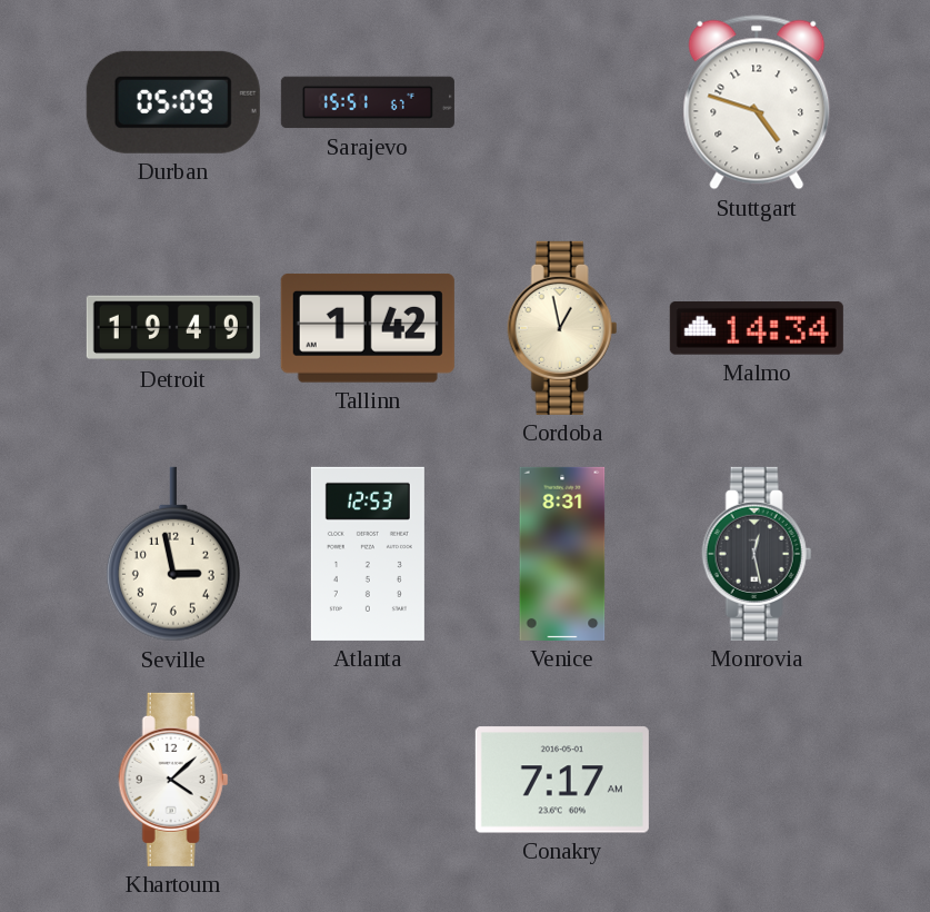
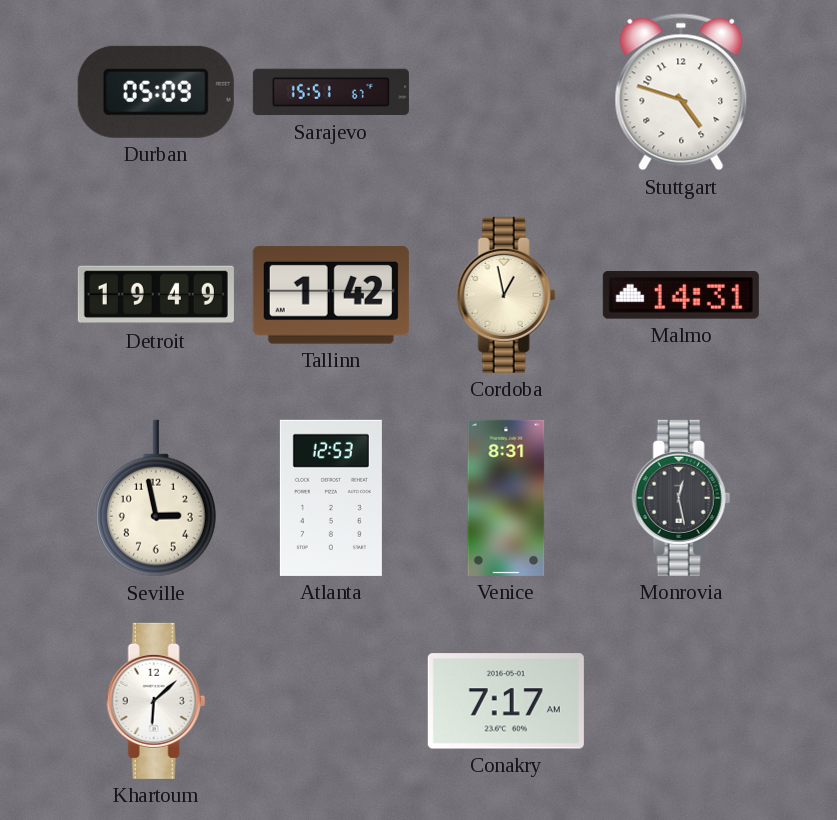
Malmo: 14:34 -> 14:31
Khartoum: 4:08 -> 6:08
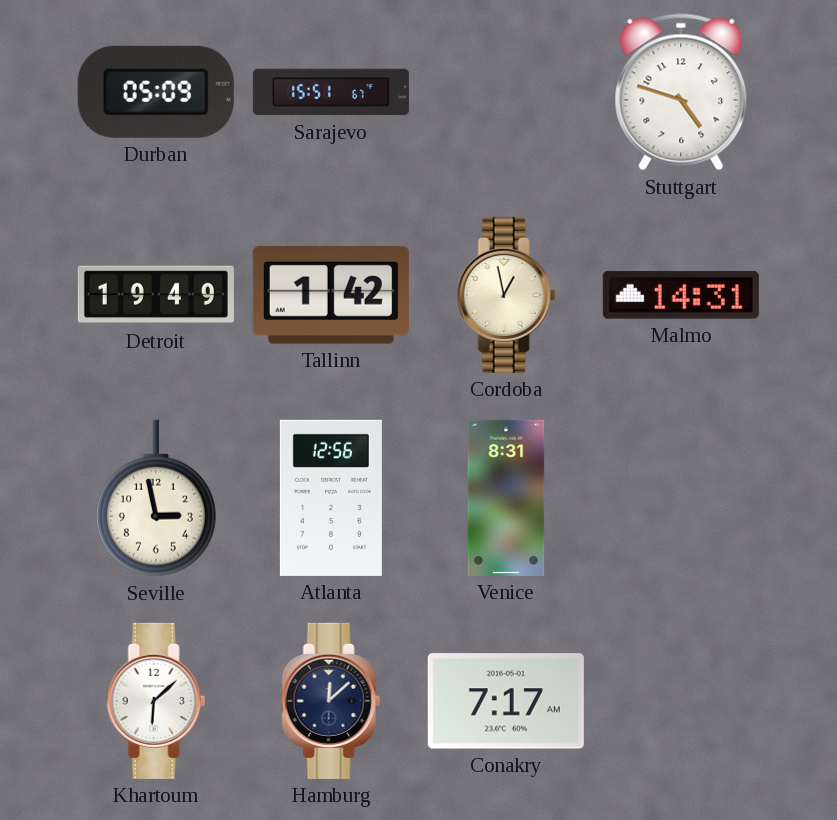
Atlanta: 12:53 -> 12:56
Monrovia: 12:28 -> none
Hamburg: none -> 12:08
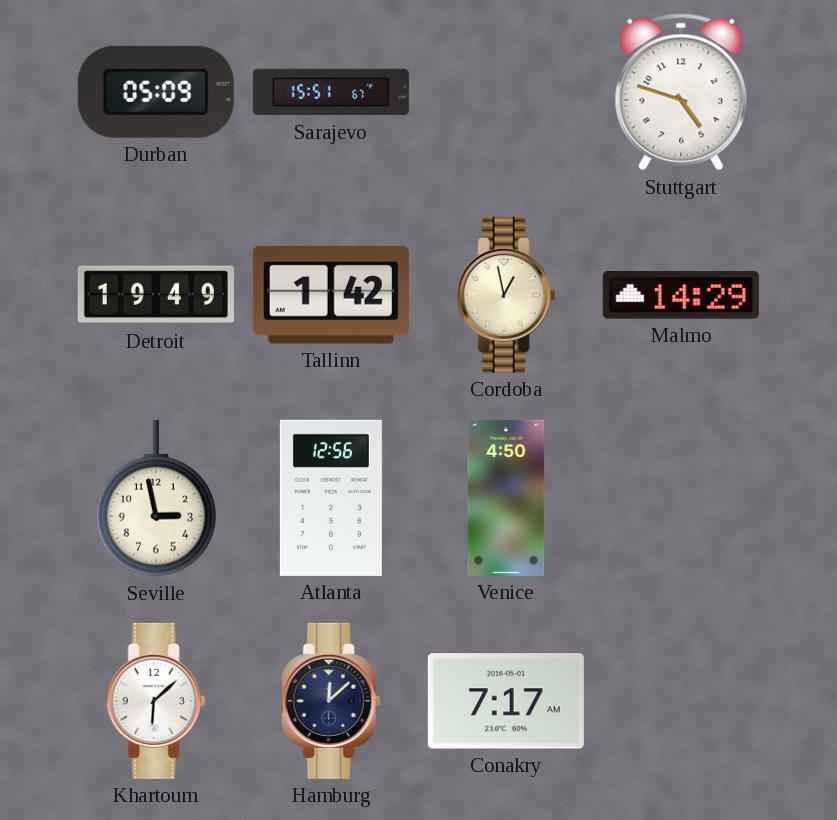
Malmo: 14:31 -> 14:29
Venice: 8:31 -> 4:50
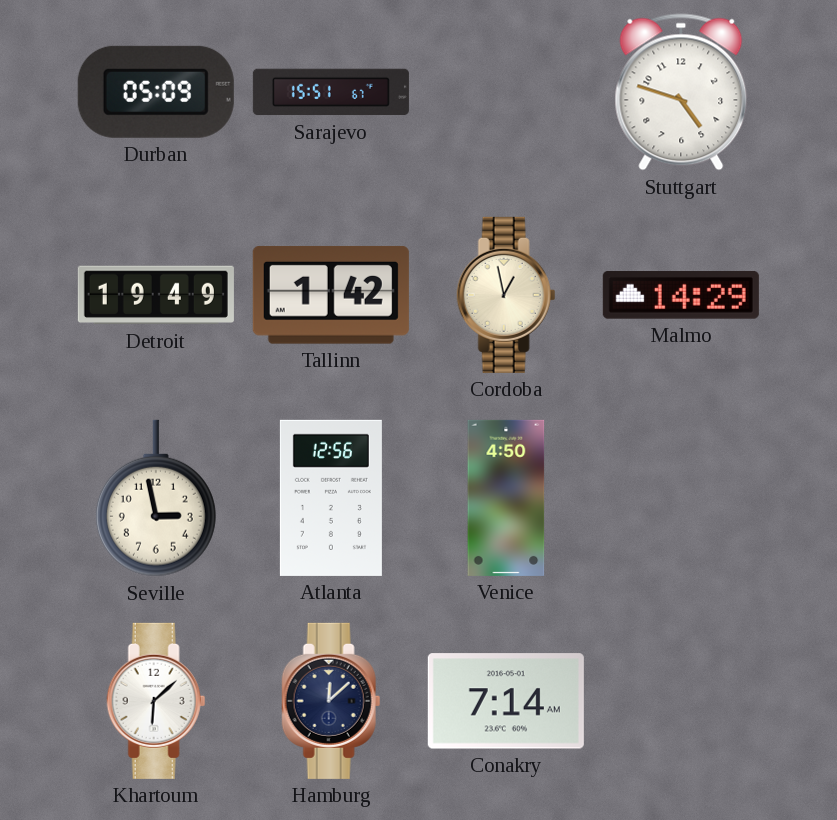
Conakry: 7:17 -> 7:14
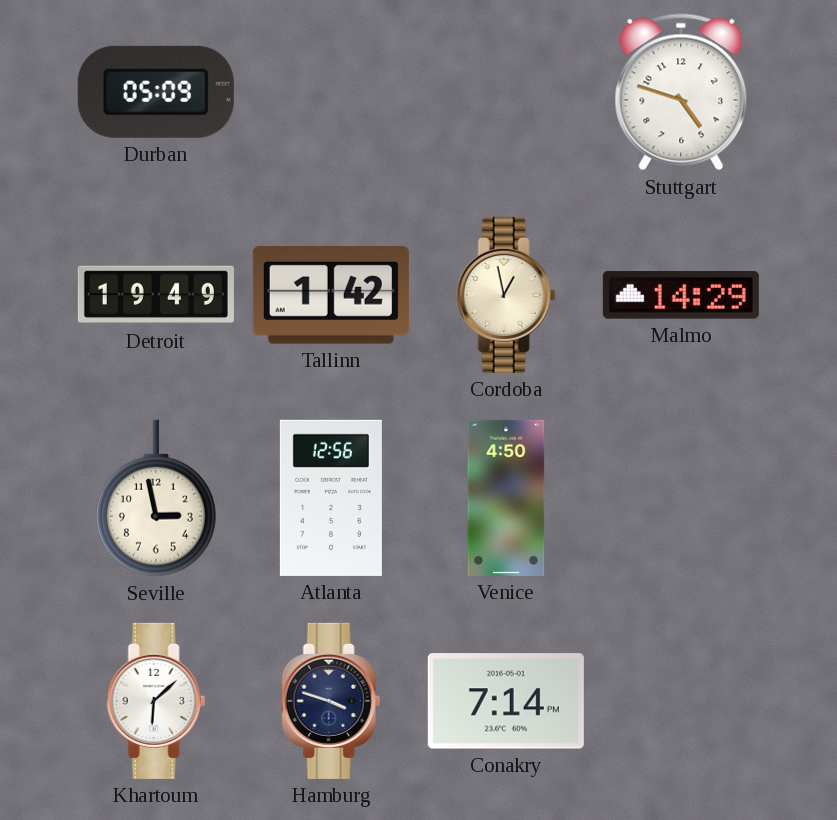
Sarajevo: 15:51 -> none
Hamburg: 12:08 -> 3:48
Conakry: 7:14 AM -> 7:14 PM
